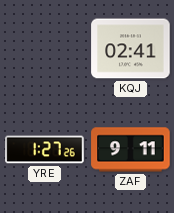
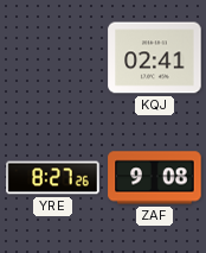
YRE: 1:27 -> 8:27
ZAF: 9:11 -> 9:08
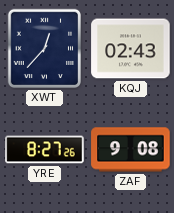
XWT: none -> 12:37
KQJ: 02:41 -> 02:43
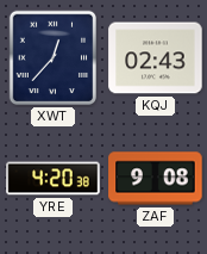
YRE: 8:27 -> 4:20
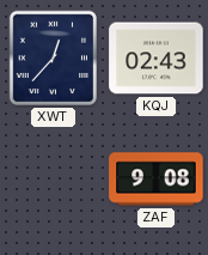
YRE: 4:20 -> none
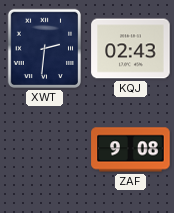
XWT: 12:37 -> 2:31
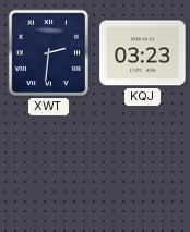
KQJ: 02:43 -> 03:23
ZAF: 9:08 -> none
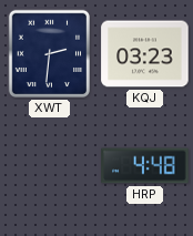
HRP: none -> 4:48
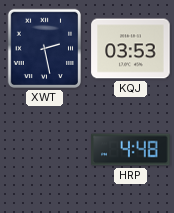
XWT: 2:31 -> 2:28
KQJ: 03:23 -> 03:53
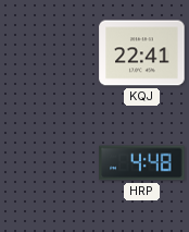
XWT: 2:28 -> none
KQJ: 03:53 -> 22:41
